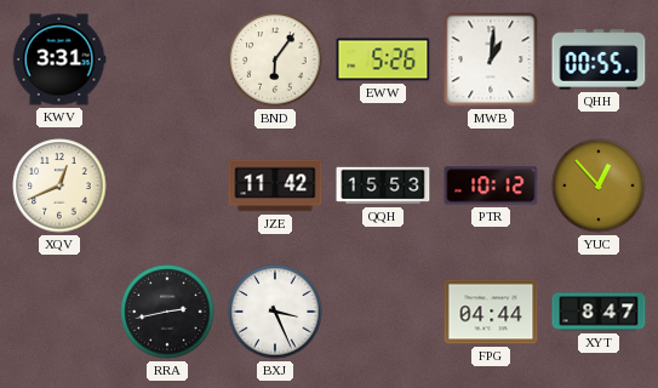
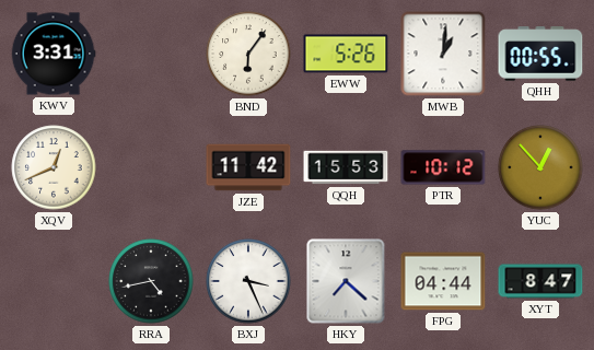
RRA: 2:43 -> 4:43
HKY: none -> 7:22
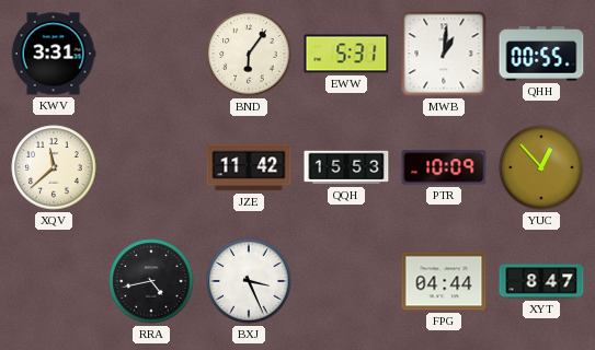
EWW: 5:26 -> 5:31
XQV: 12:41 -> 11:38
PTR: 10:12 -> 10:09
HKY: 7:22 -> none
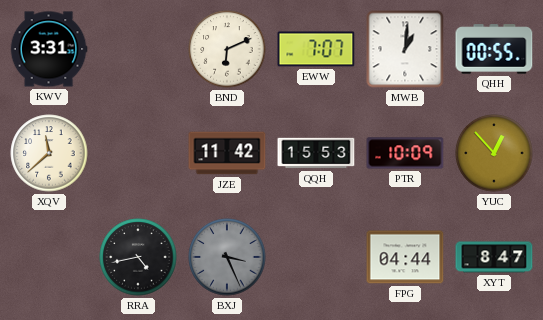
BND: 6:06 -> 6:11
EWW: 5:31 -> 7:07
BXJ dial: white -> grey
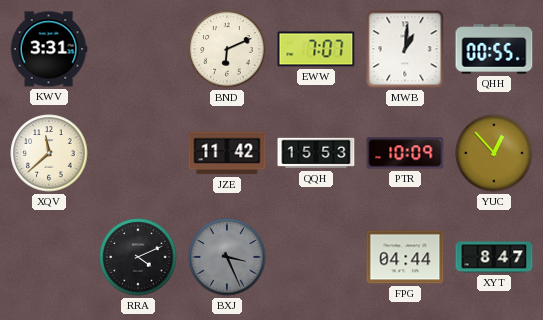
RRA: 4:43 -> 4:11
